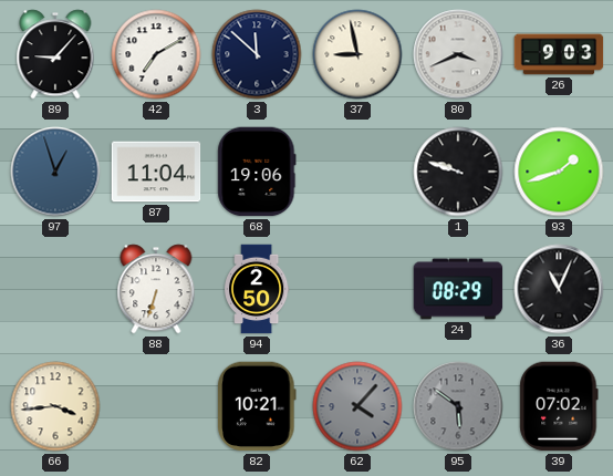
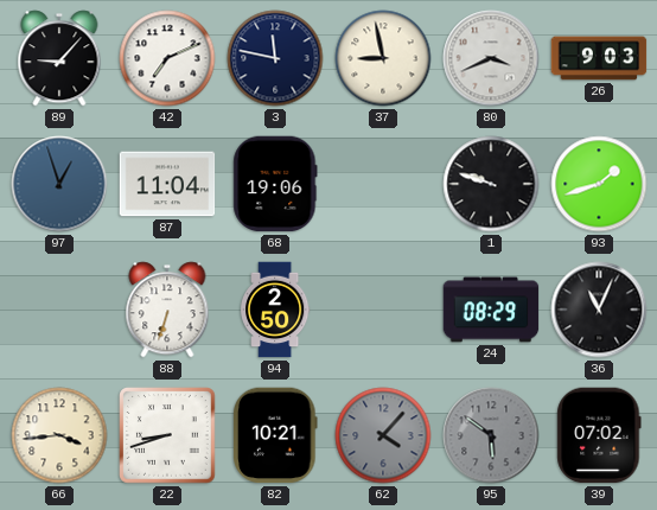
42: 7:10 -> 7:11
3: 11:52 -> 11:47
22: none -> 8:42
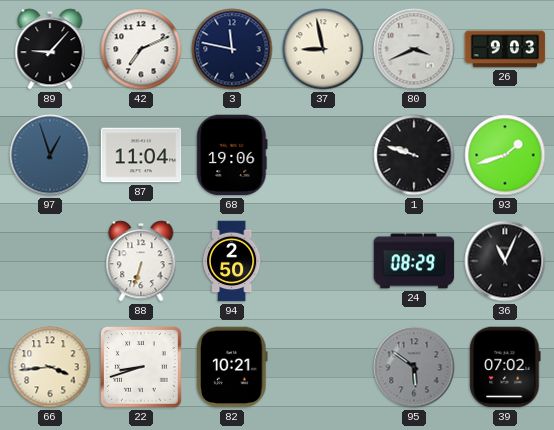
62: 4:07 -> none
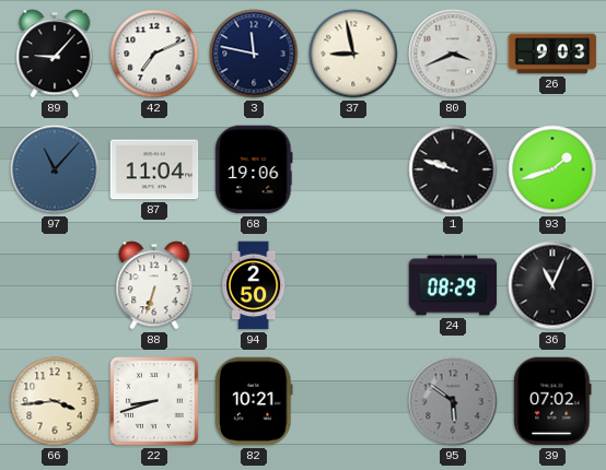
97: 12:57 -> 11:07
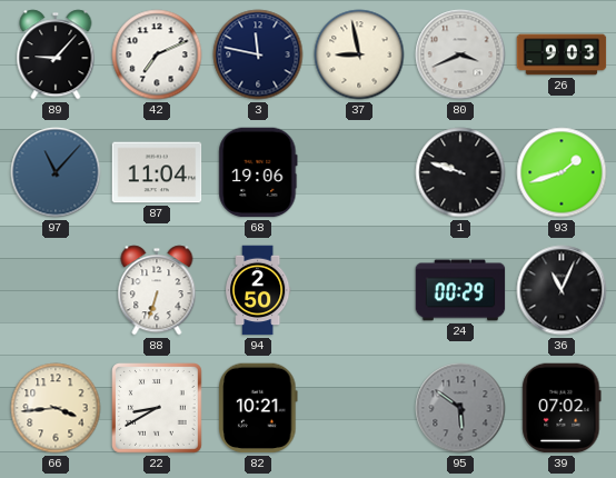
24: 08:29 -> 00:29
22: 8:42 -> 8:40
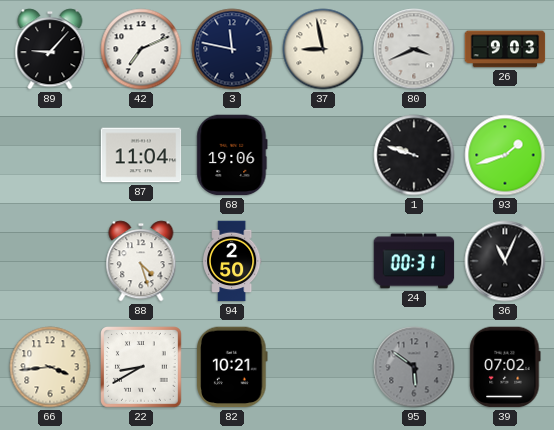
97: 11:07 -> none
88: 6:33 -> 4:27
24: 00:29 -> 00:31
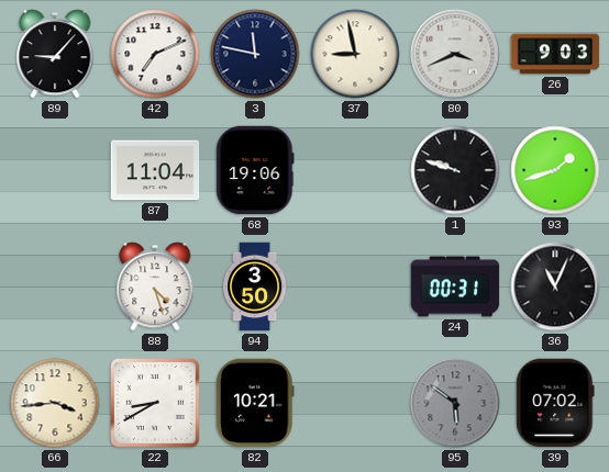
94: 2:50 -> 3:50
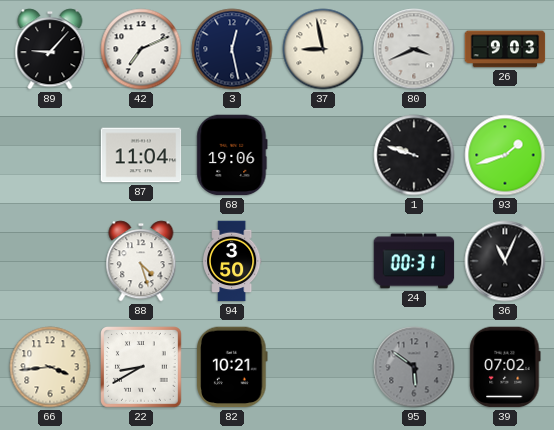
3: 11:47 -> 12:28
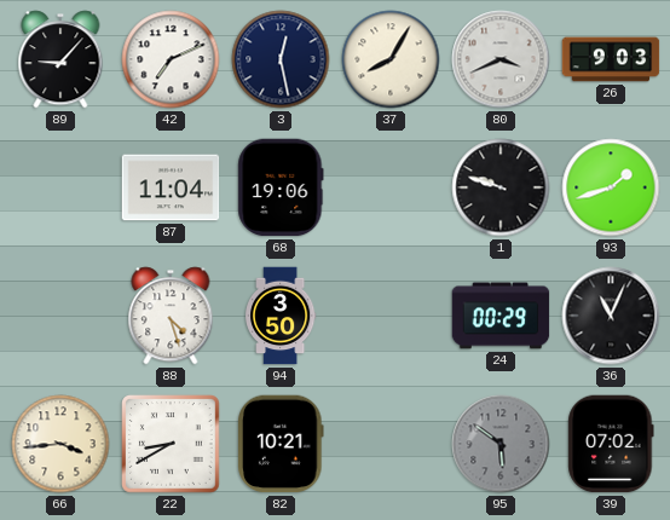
37: 8:58 -> 8:05
24: 00:31 -> 00:29
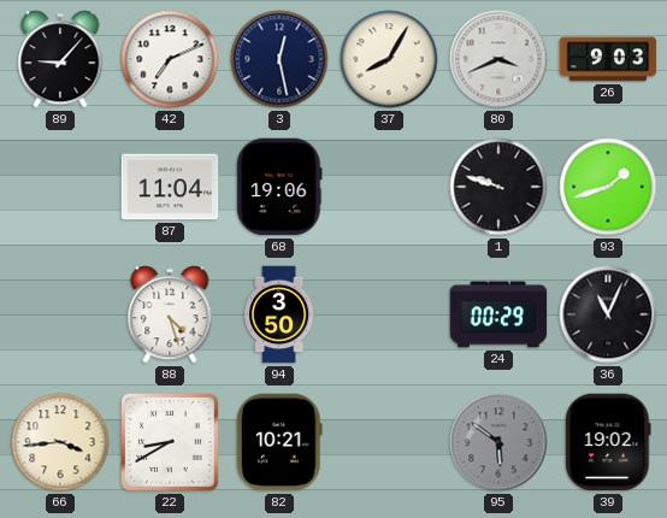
39: 07:02 -> 19:02
